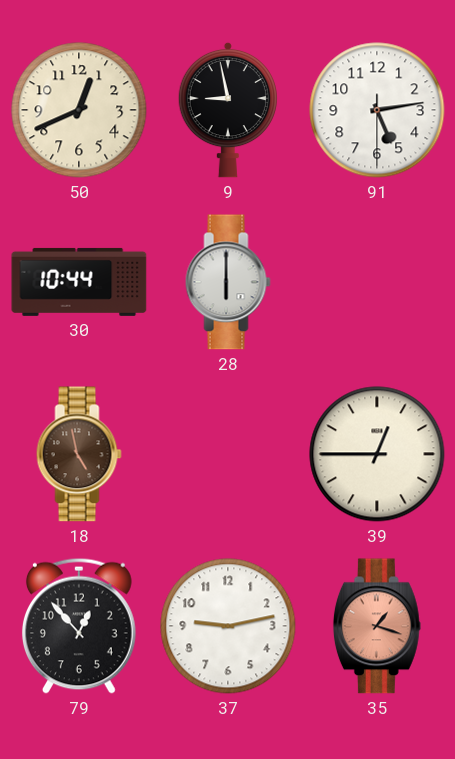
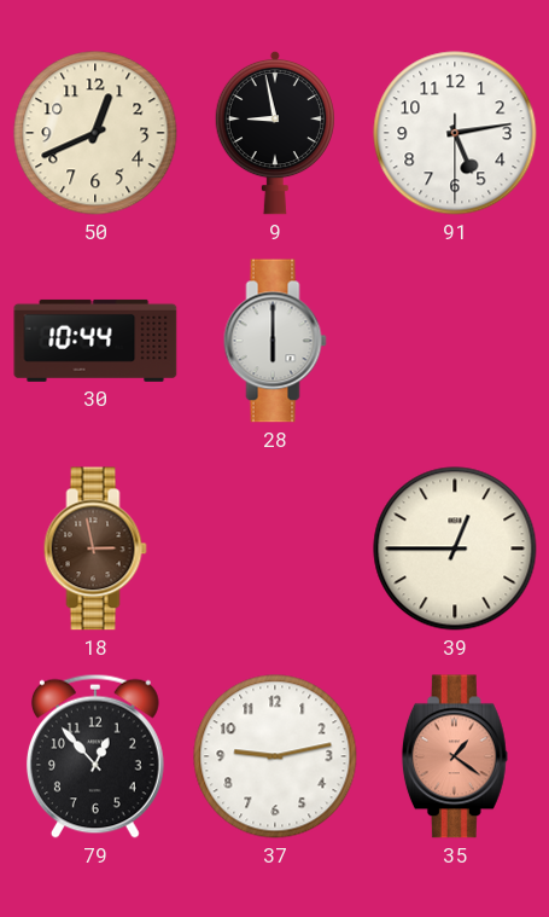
18: 4:58 -> 2:58
35: 1:18 -> 1:21
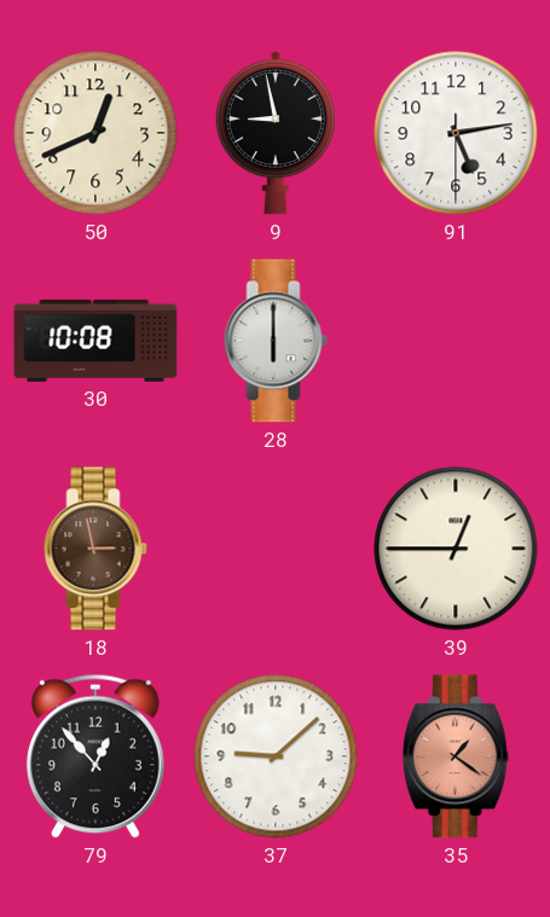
30: 10:44 -> 10:08
37: 9:13 -> 9:08
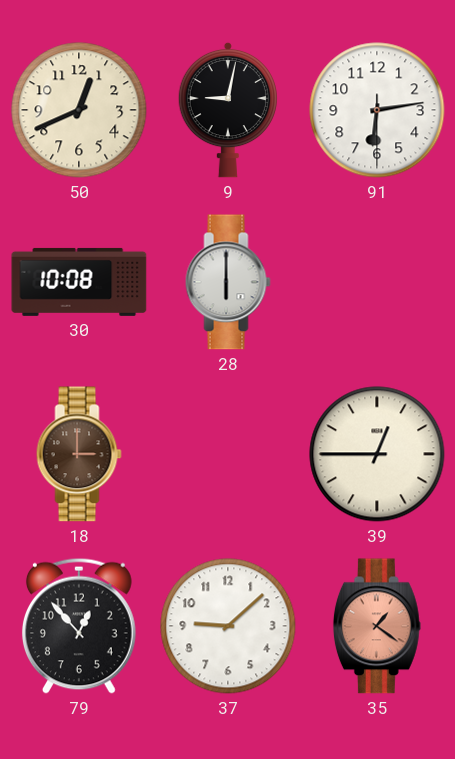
9: 8:58 -> 9:02
91: 5:13 -> 6:13
18: 2:58 -> 3:00
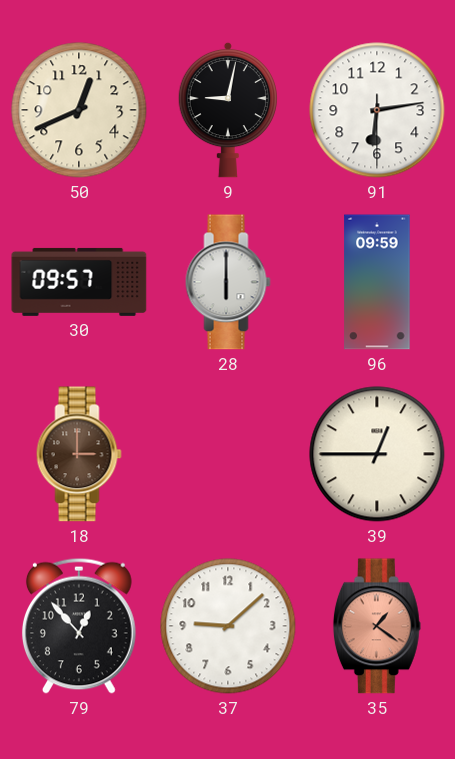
30: 10:08 -> 09:57
96: none -> 09:59
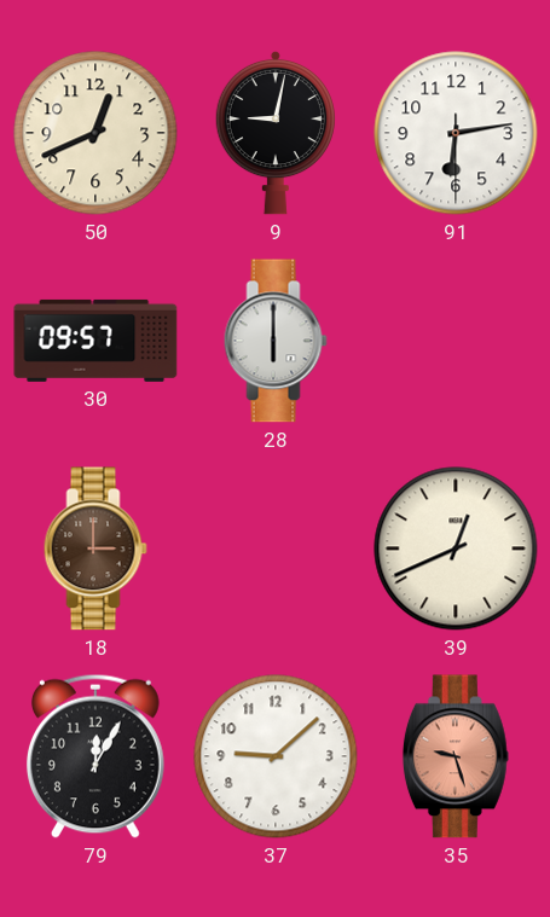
96: 09:59 -> none
39: 12:45 -> 12:41
79: 12:53 -> 12:05
35: 1:21 -> 9:27
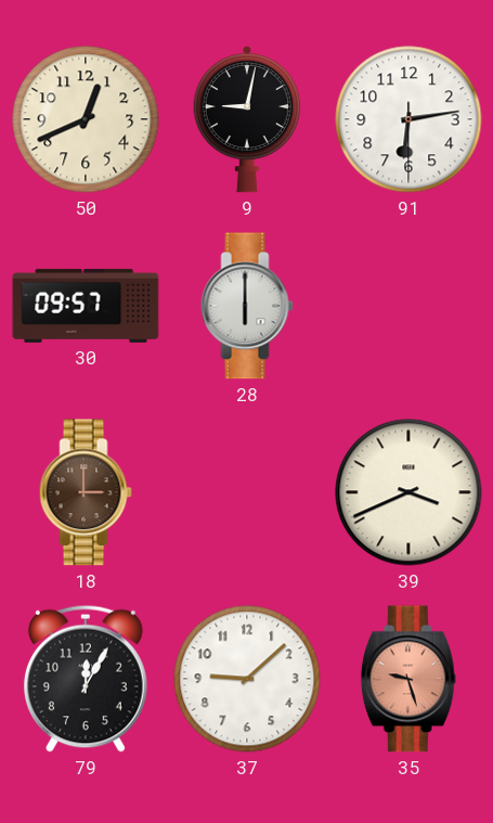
39: 12:41 -> 3:41
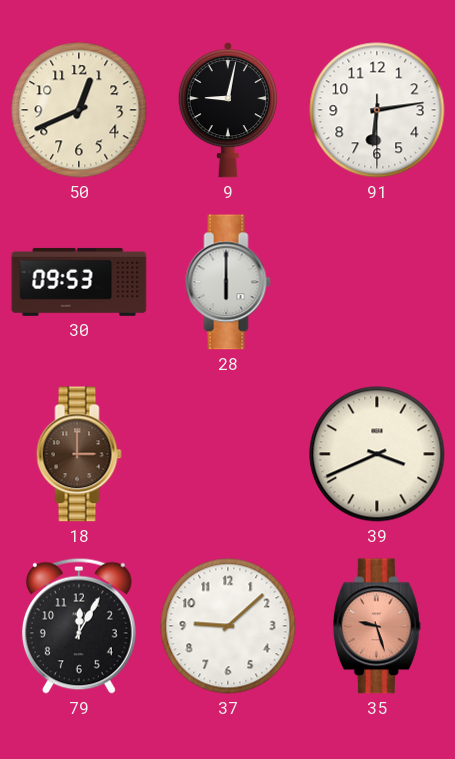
30: 09:57 -> 09:53
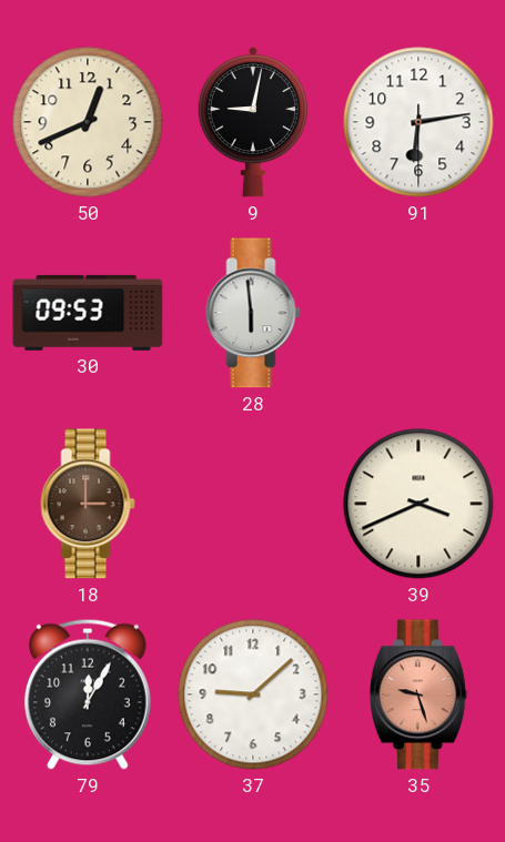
28: 6:00 -> 5:59
